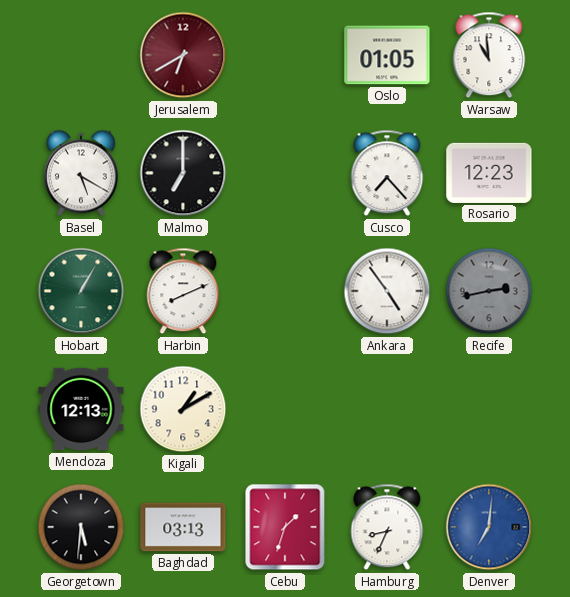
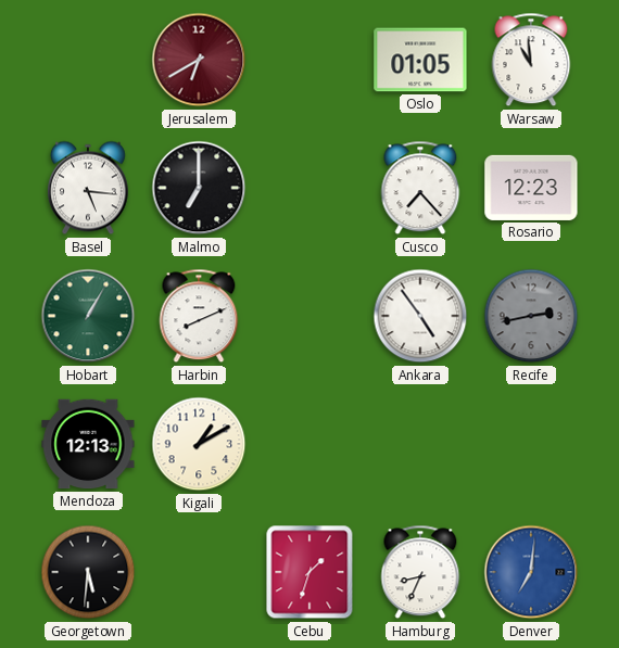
Basel: 5:20 -> 5:16
Baghdad: 03:13 -> none
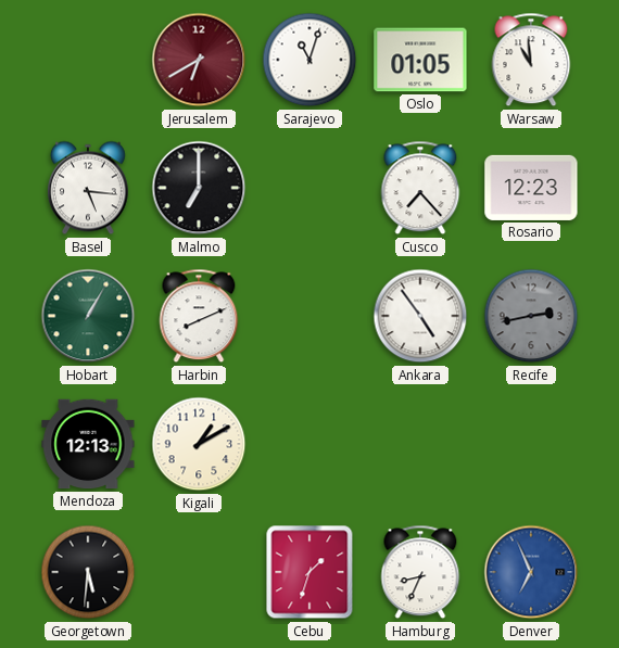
Sarajevo: none -> 11:03
Denver: 7:01 -> 6:56
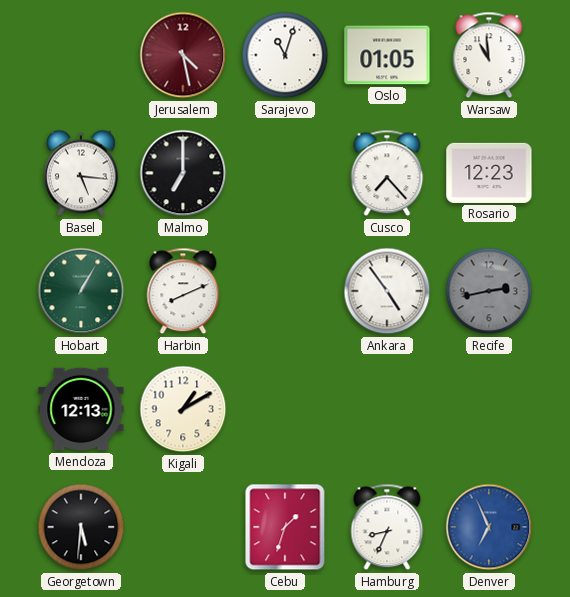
Jerusalem: 6:40 -> 4:28
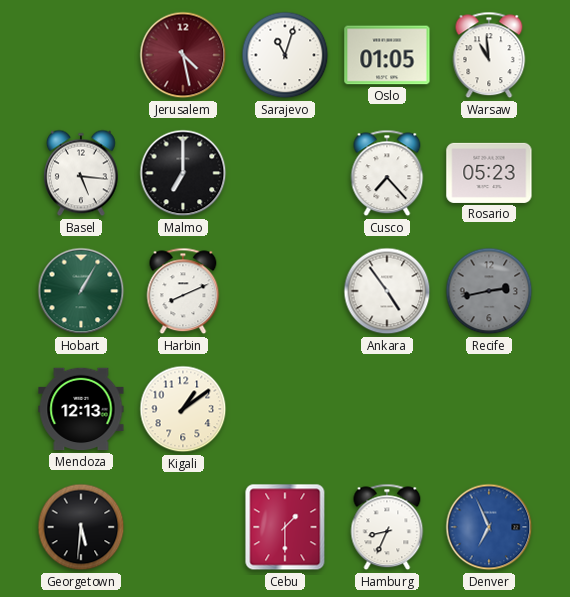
Rosario: 12:23 -> 05:23
Kigali: 1:10 -> 1:09
Cebu: 1:33 -> 1:30
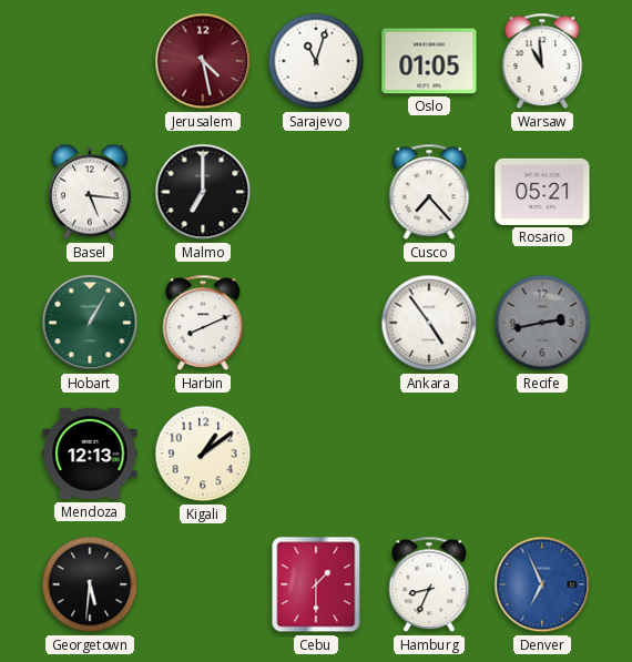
Rosario: 05:23 -> 05:21
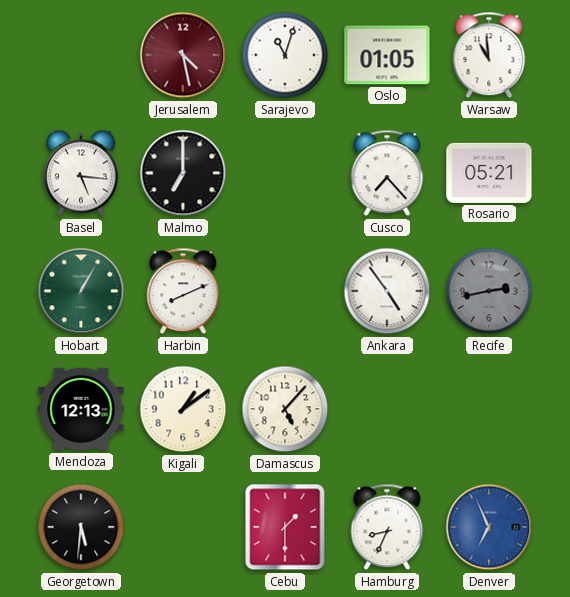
Damascus: none -> 5:07
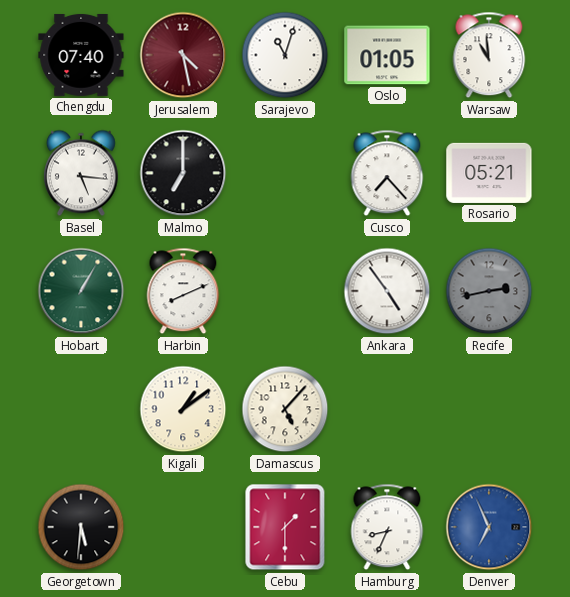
Chengdu: none -> 07:40
Mendoza: 12:13 -> none
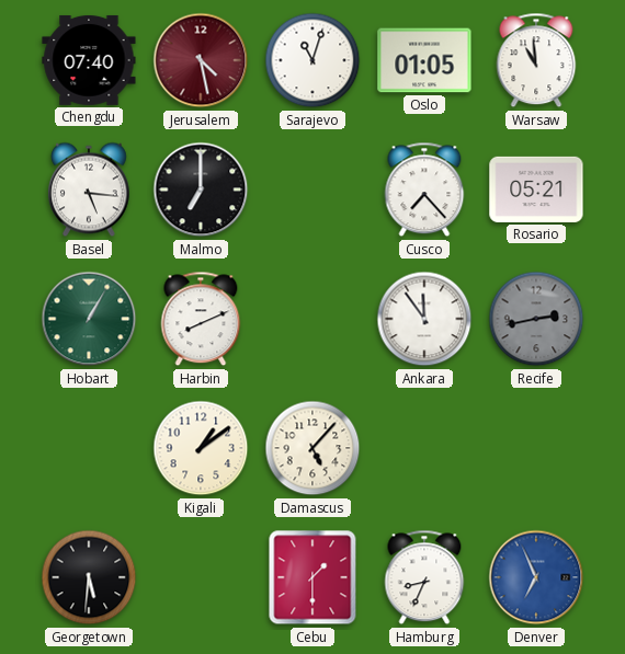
Ankara: 4:54 -> 11:54
